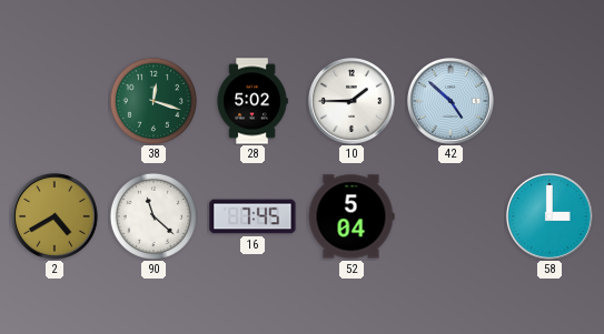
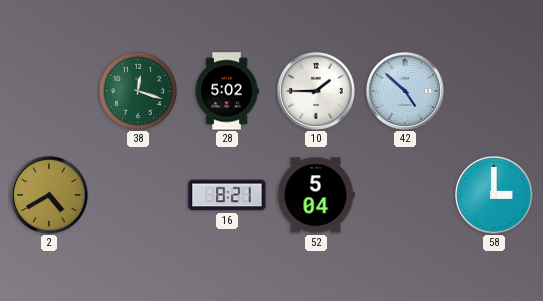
90: 11:22 -> none
16: 7:45 -> 8:21
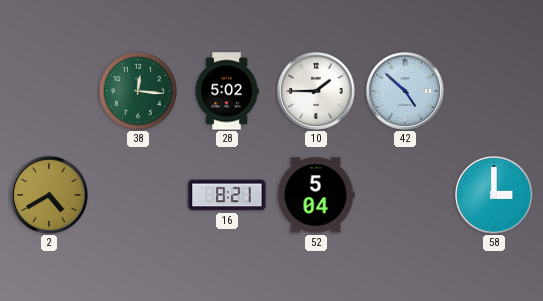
38: 12:18 -> 12:16
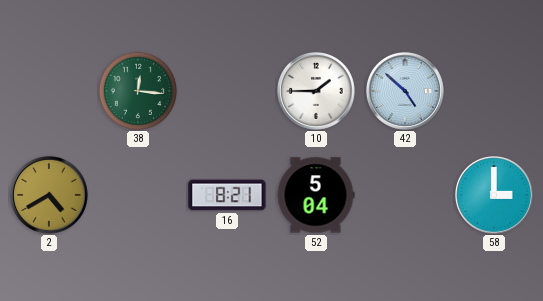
28: 5:02 -> none
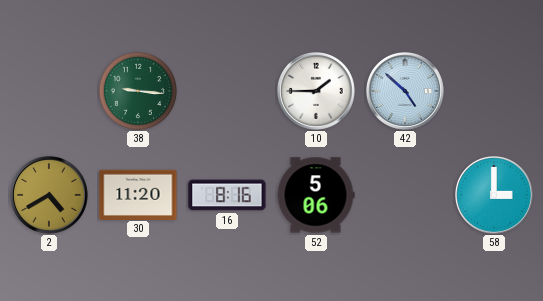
38: 12:16 -> 9:16
30: none -> 11:20
16: 8:21 -> 8:16
52: 5:04 -> 5:06
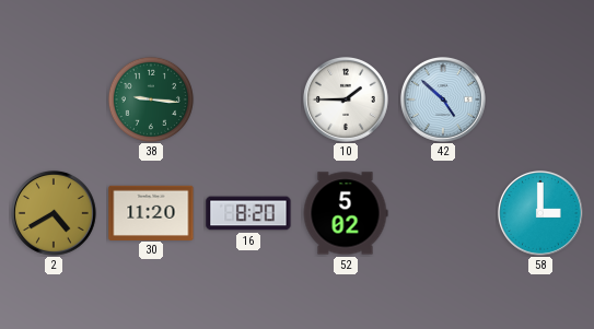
16: 8:16 -> 8:20
52: 5:06 -> 5:02
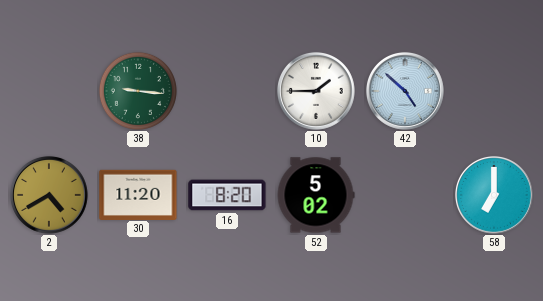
58: 3:00 -> 7:00
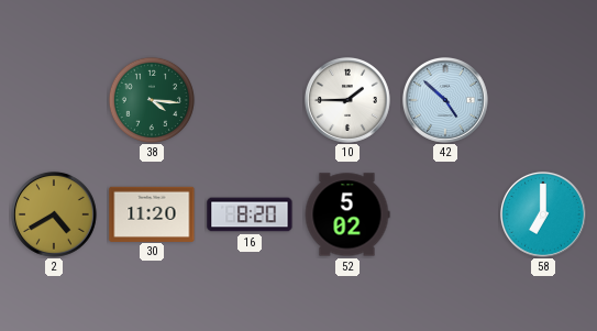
38: 9:16 -> 4:16
